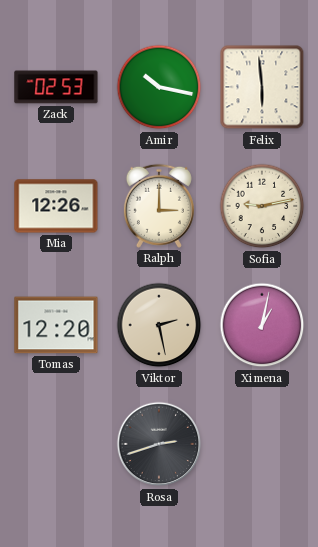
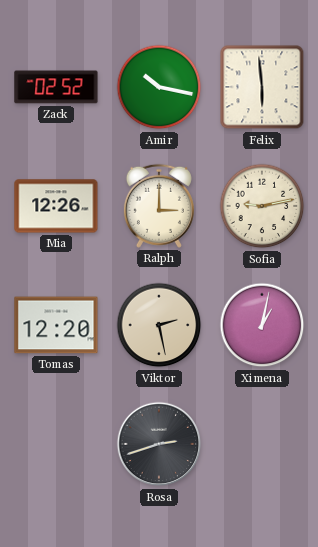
Zack: 02:53 -> 02:52
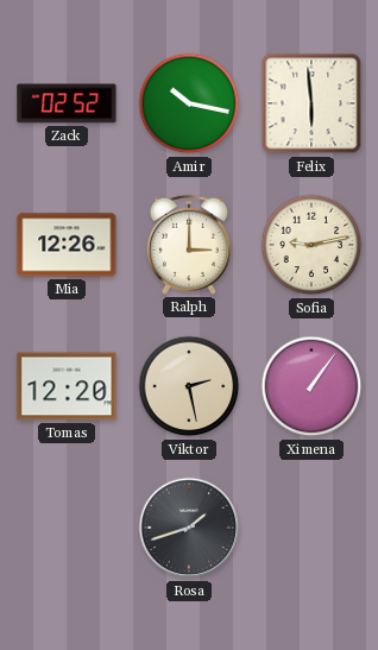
Ximena: 1:02 -> 1:06
Rosa: 2:42 -> 1:42
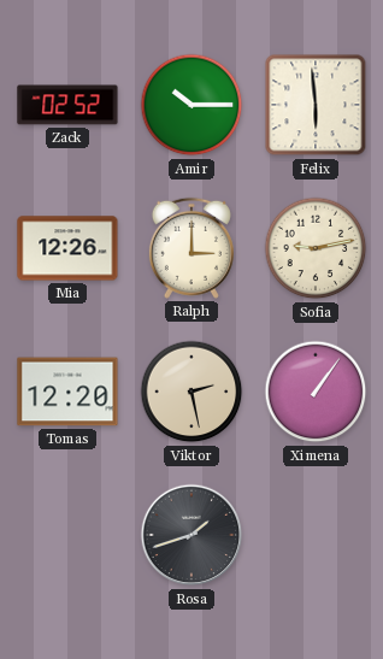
Amir: 10:17 -> 10:15
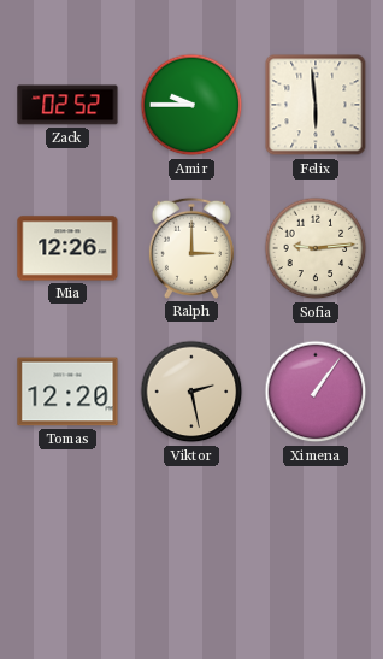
Amir: 10:15 -> 9:45
Sofia: 9:13 -> 9:14
Rosa: 1:42 -> none
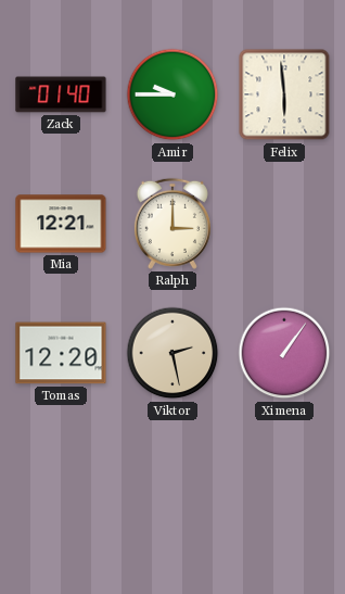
Zack: 02:52 -> 01:40
Mia: 12:26 -> 12:21
Sofia: 9:14 -> none
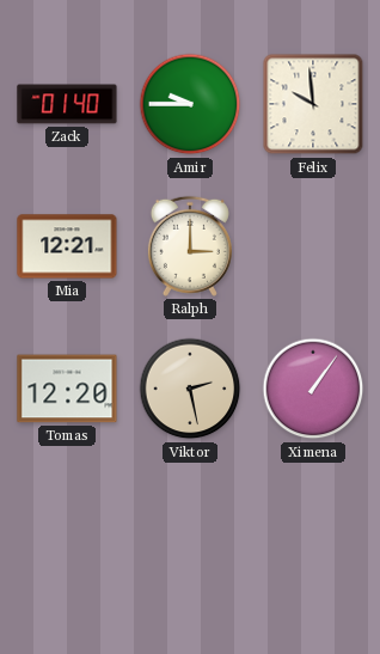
Felix: 5:59 -> 9:59
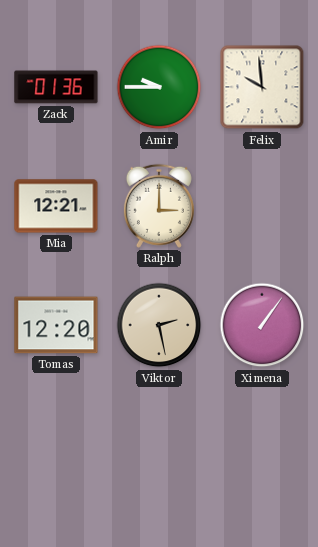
Zack: 01:40 -> 01:36
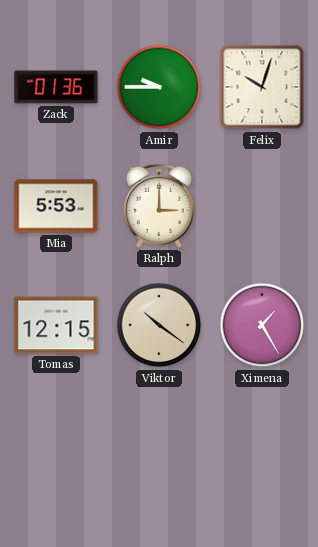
Felix: 9:59 -> 10:03
Mia: 12:21 -> 5:53
Tomas: 12:20 -> 12:15
Viktor: 2:28 -> 10:21
Ximena: 1:06 -> 1:25
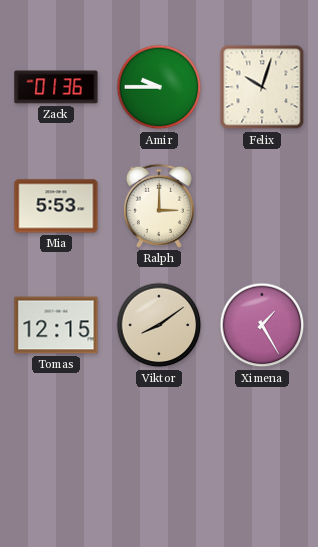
Viktor: 10:21 -> 8:09
